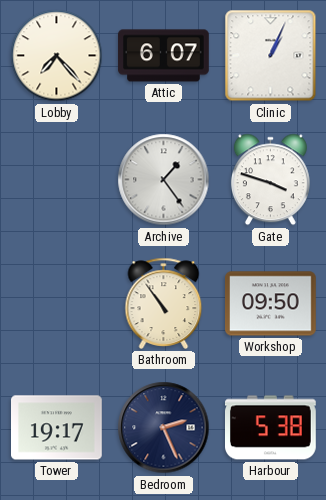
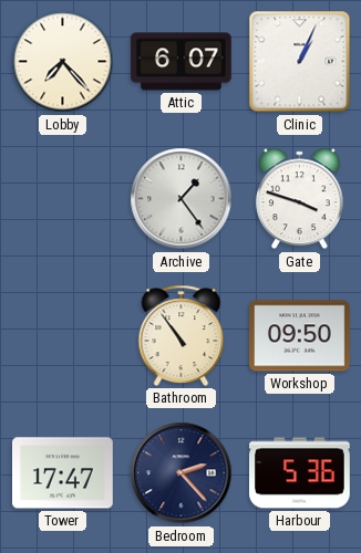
Tower: 19:17 -> 17:47
Bedroom: 2:26 -> 2:23
Harbour: 5:38 -> 5:36
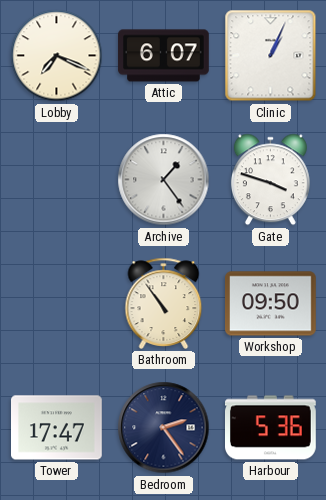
Lobby: 7:23 -> 7:19
Bedroom: 2:23 -> 2:24
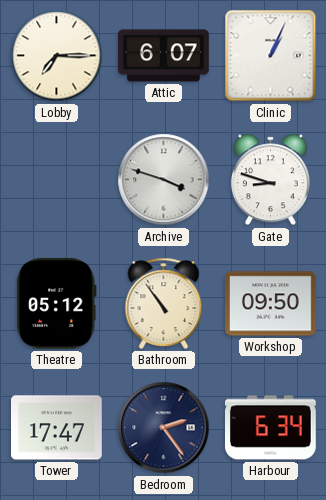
Lobby: 7:19 -> 7:15
Archive: 1:24 -> 3:48
Gate: 3:48 -> 8:48
Theatre: none -> 05:12
Harbour: 5:36 -> 6:34
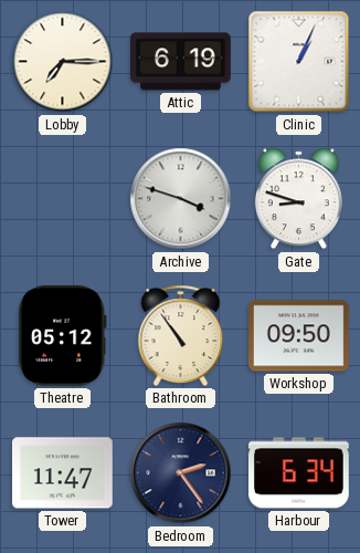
Attic: 6:07 -> 6:19
Tower: 17:47 -> 11:47
